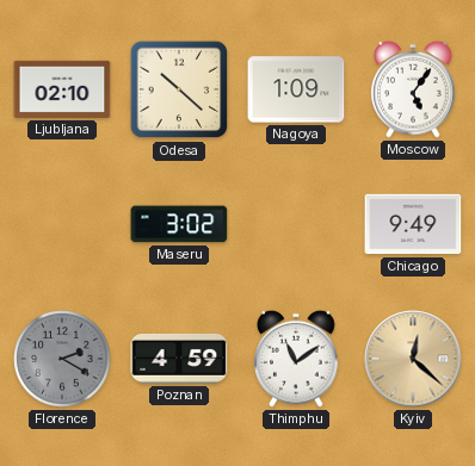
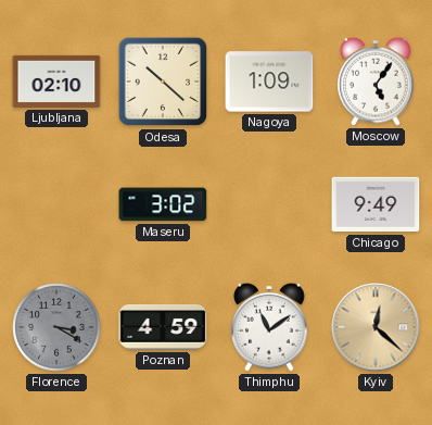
Florence: 2:20 -> 3:20
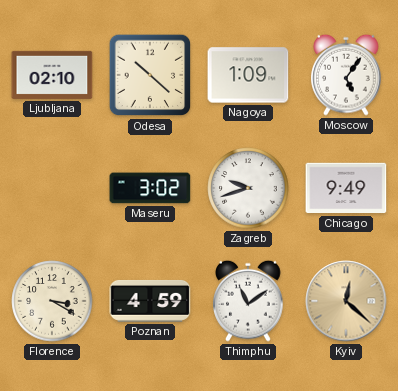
Zagreb: none -> 9:42
Florence dial: grey -> cream
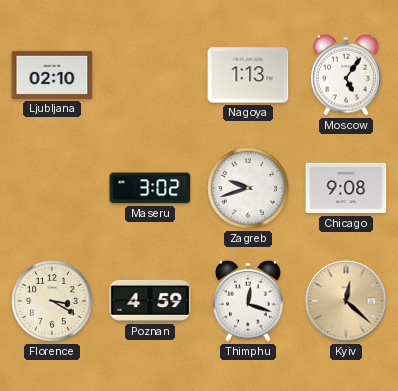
Odesa: 10:22 -> none
Nagoya: 1:09 -> 1:13
Chicago: 9:49 -> 9:08
Thimphu: 11:09 -> 12:18
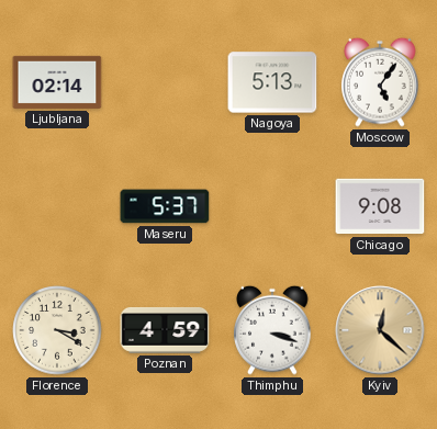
Ljubljana: 02:10 -> 02:14
Nagoya: 1:13 -> 5:13
Maseru: 3:02 -> 5:37
Zagreb: 9:42 -> none
Thimphu: 12:18 -> 3:18
